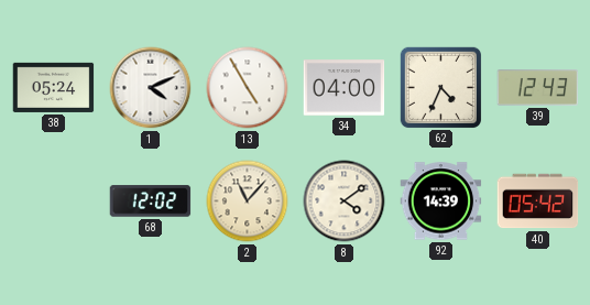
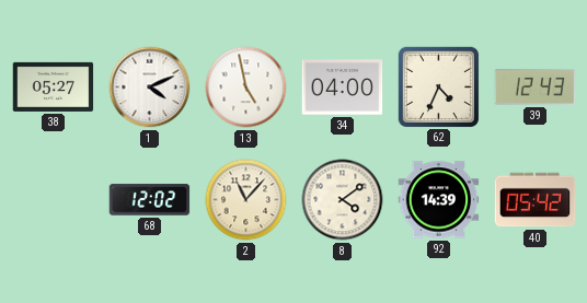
38: 05:24 -> 05:27
13: 4:55 -> 4:58
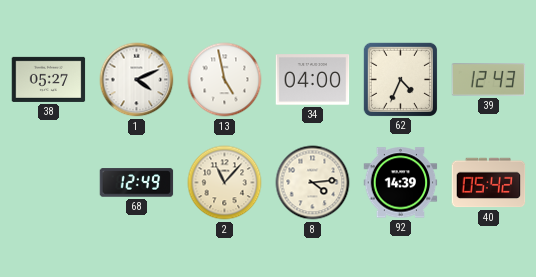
68: 12:02 -> 12:49
8: 4:09 -> 4:14
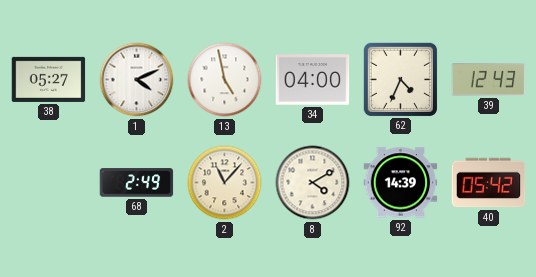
68: 12:49 -> 2:49
8: 4:14 -> 4:10
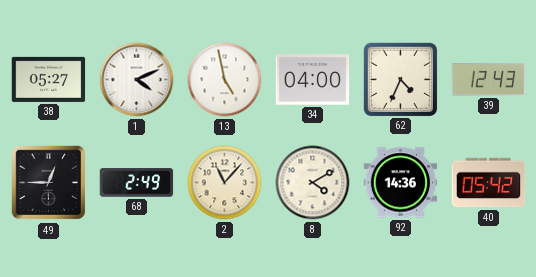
49: none -> 12:45
92: 14:39 -> 14:36
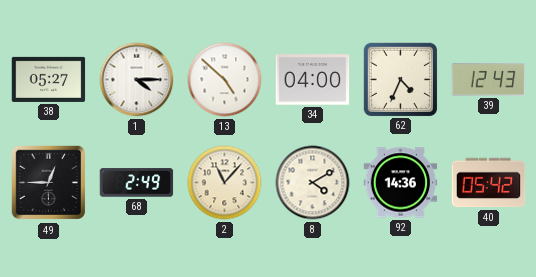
1: 4:11 -> 4:15
13: 4:58 -> 4:52
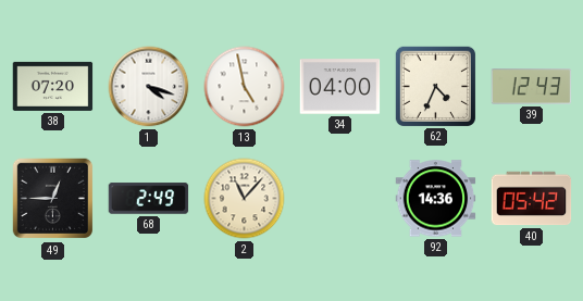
38: 05:27 -> 07:20
1: 4:15 -> 4:18
13: 4:52 -> 4:58
8: 4:10 -> none
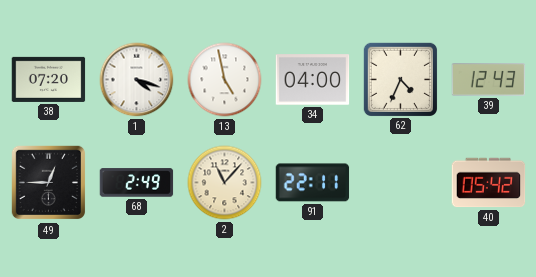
91: none -> 22:11
92: 14:36 -> none
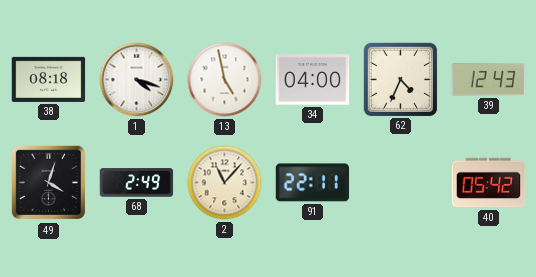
38: 07:20 -> 08:18
49: 12:45 -> 4:03
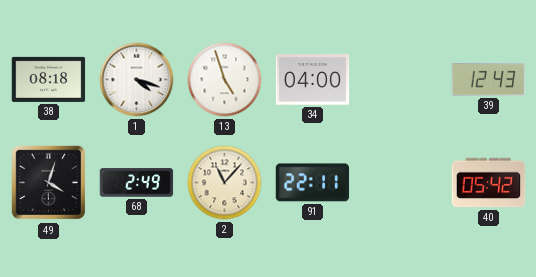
13: 4:58 -> 4:57
62: 4:34 -> none
